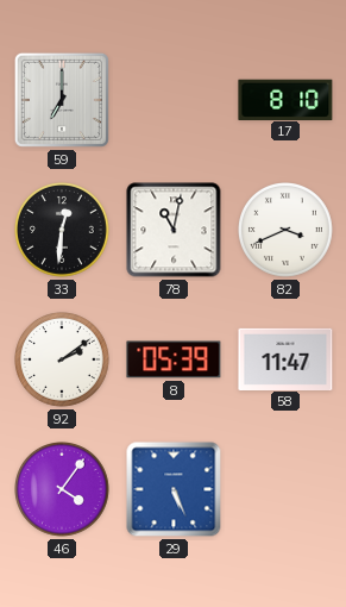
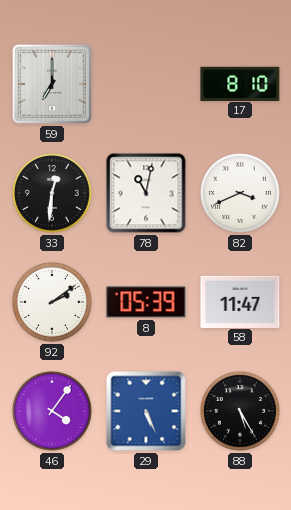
88: none -> 5:25
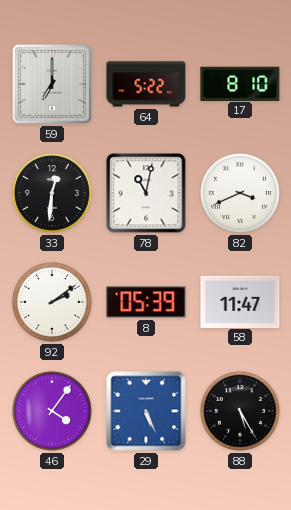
64: none -> 5:22
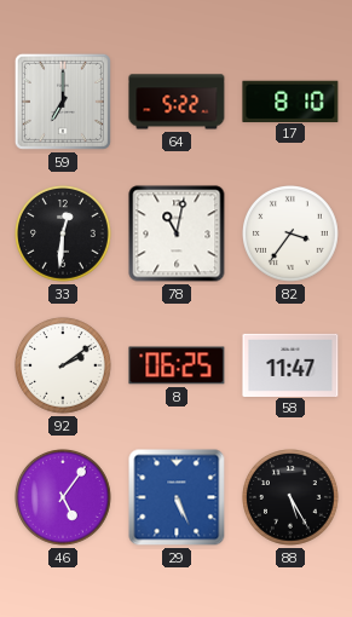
82: 3:41 -> 3:36
8: 05:39 -> 06:25
46: 4:06 -> 5:06
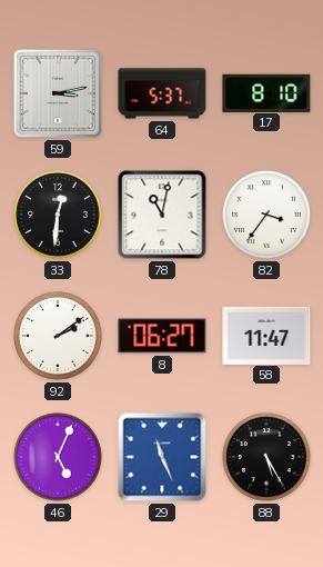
59: 7:00 -> 3:13
64: 5:22 -> 5:37
8: 06:25 -> 06:27
46: 5:06 -> 5:04
29: 5:26 -> 11:26
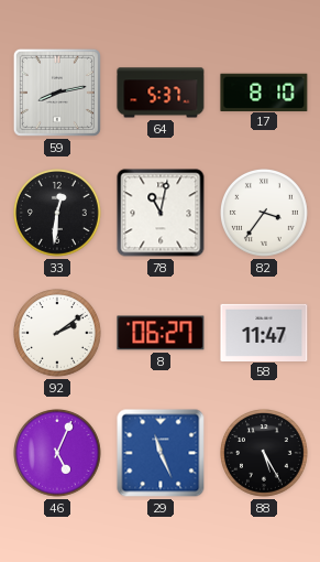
59: 3:13 -> 8:13
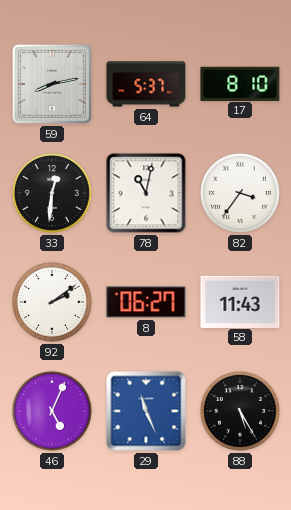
58: 11:47 -> 11:43
